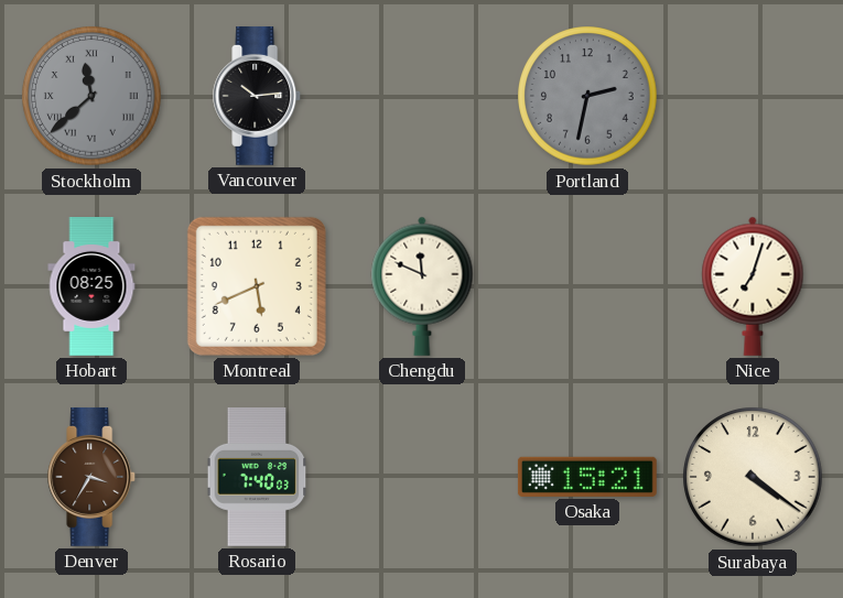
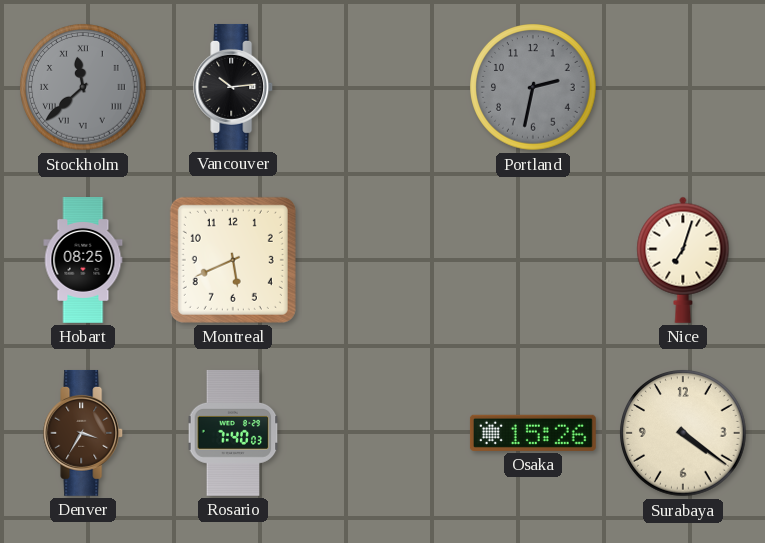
Chengdu: 11:49 -> none
Osaka: 15:21 -> 15:26
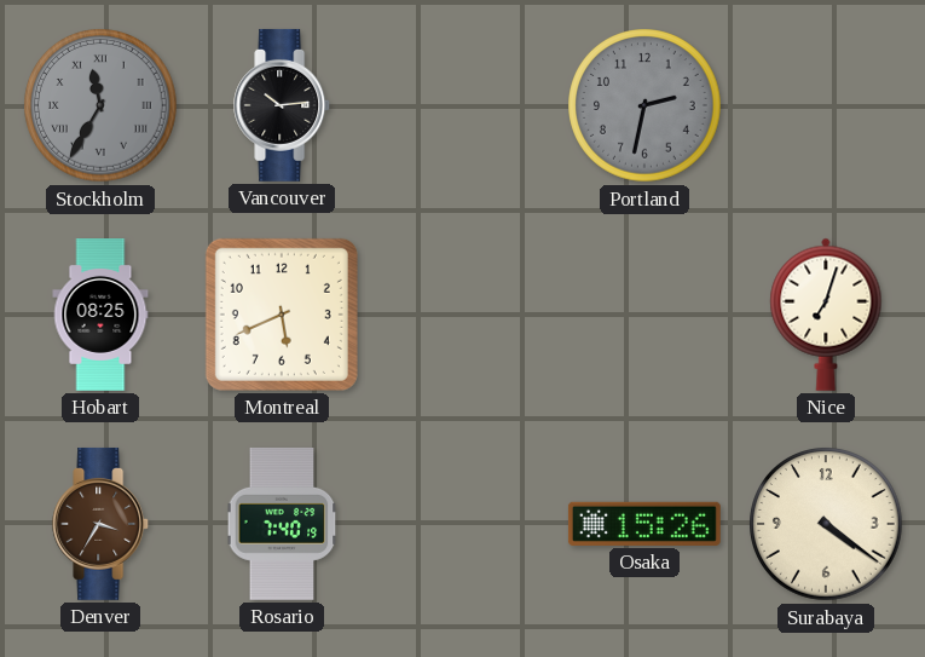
Stockholm: 11:38 -> 11:35
Rosario: 7:40:03 -> 7:40:19
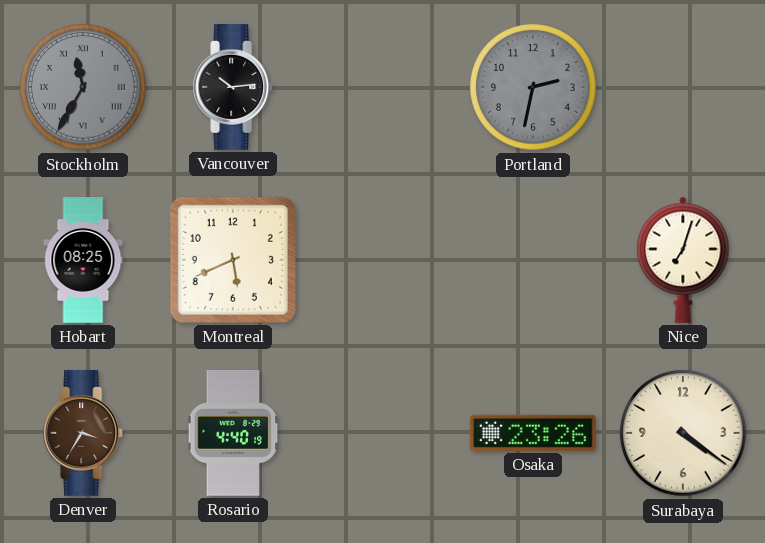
Rosario: 7:40 -> 4:40
Osaka: 15:26 -> 23:26
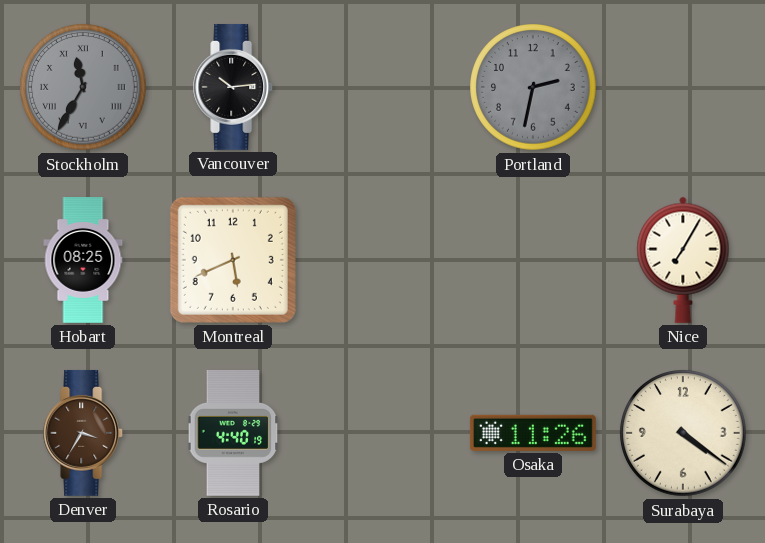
Nice: 7:03 -> 7:05
Osaka: 23:26 -> 11:26
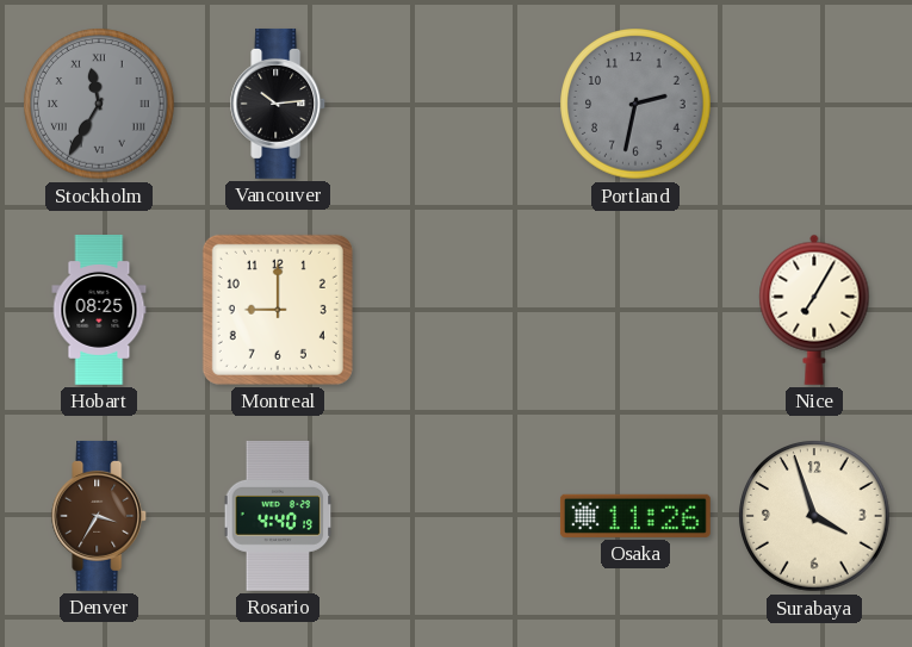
Montreal: 5:41 -> 9:00
Surabaya: 4:21 -> 3:57
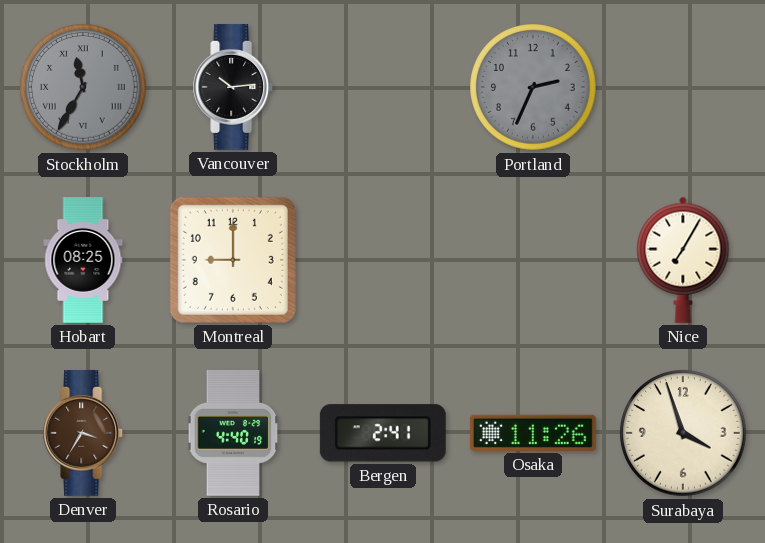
Portland: 2:32 -> 2:34
Bergen: none -> 2:41
